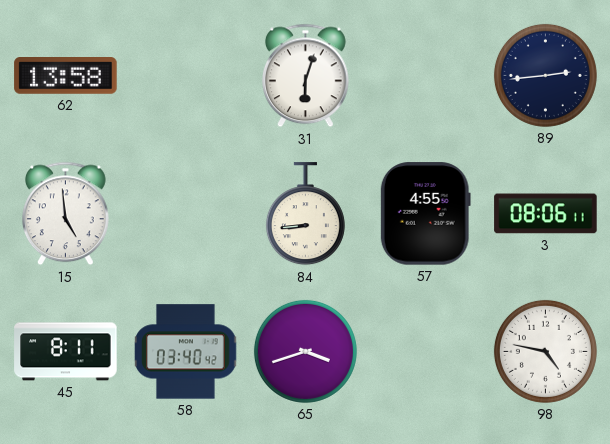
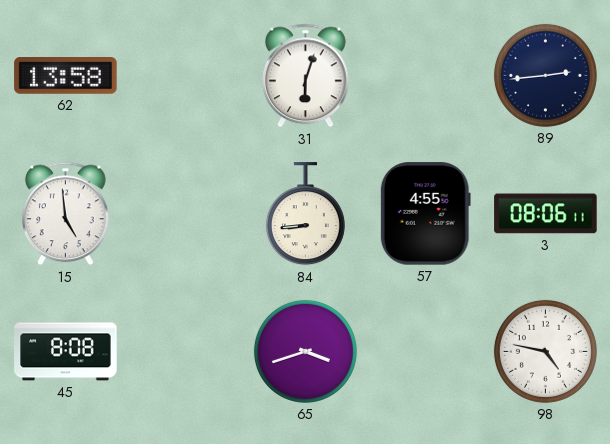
45: 8:11 -> 8:08
58: 03:40 -> none
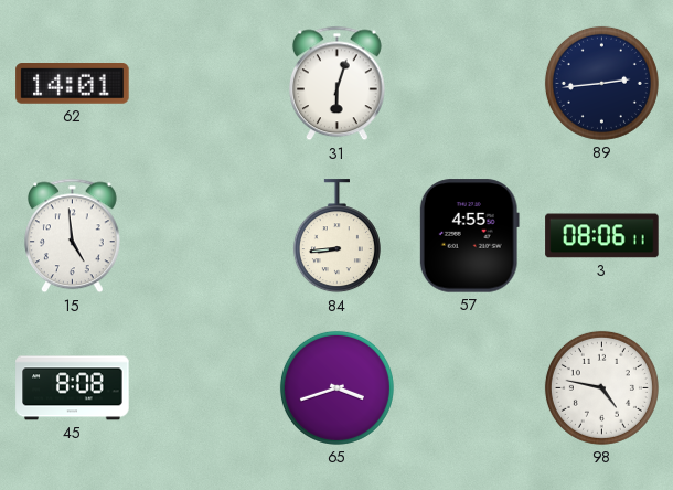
62: 13:58 -> 14:01
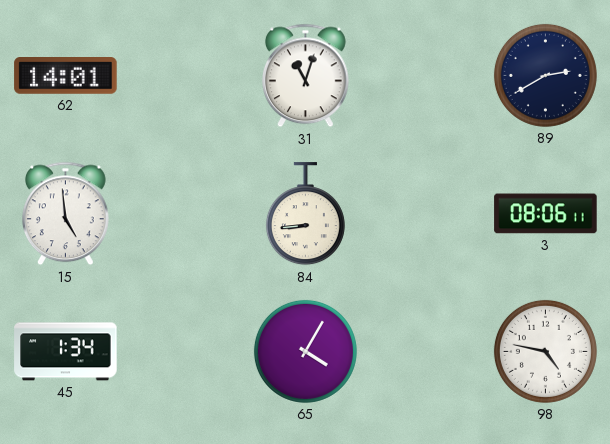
31: 6:03 -> 11:03
89: 2:44 -> 2:40
57: 4:55 -> none
45: 8:08 -> 1:34
65: 3:42 -> 4:05
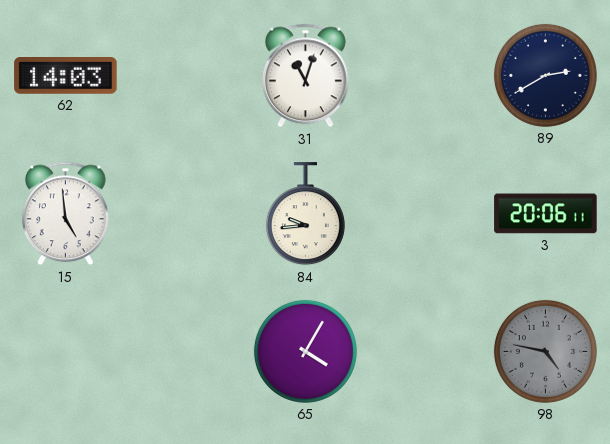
62: 14:01 -> 14:03
84: 8:44 -> 9:44
3: 08:06 -> 20:06
45: 1:34 -> none
98 dial: white -> grey
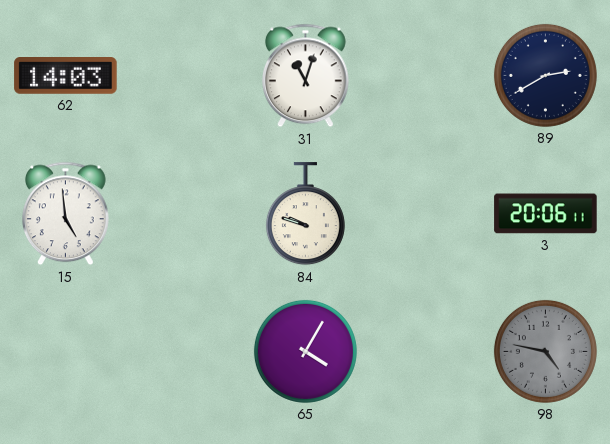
84: 9:44 -> 9:48
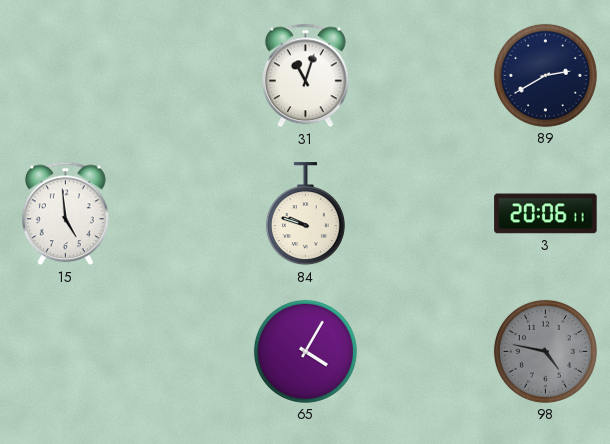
62: 14:03 -> none
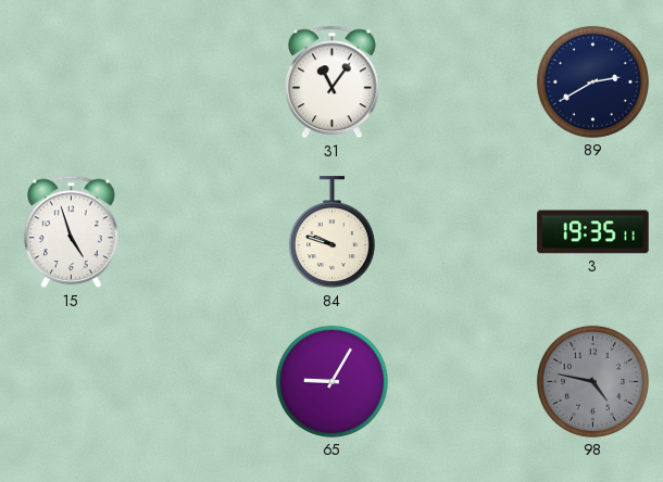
31: 11:03 -> 11:06
15: 4:59 -> 4:57
3: 20:06 -> 19:35
65: 4:05 -> 9:05
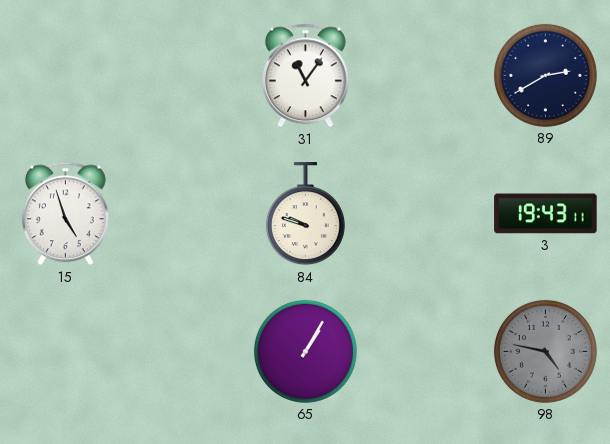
3: 19:35 -> 19:43
65: 9:05 -> 1:05
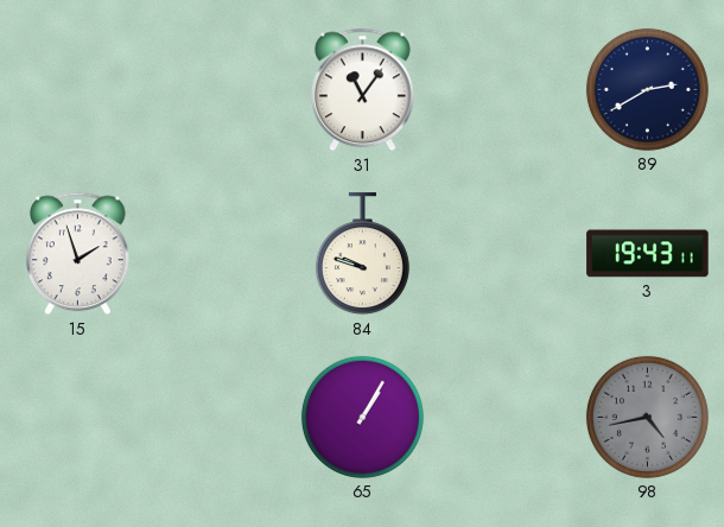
15: 4:57 -> 1:57
98: 4:47 -> 4:43
